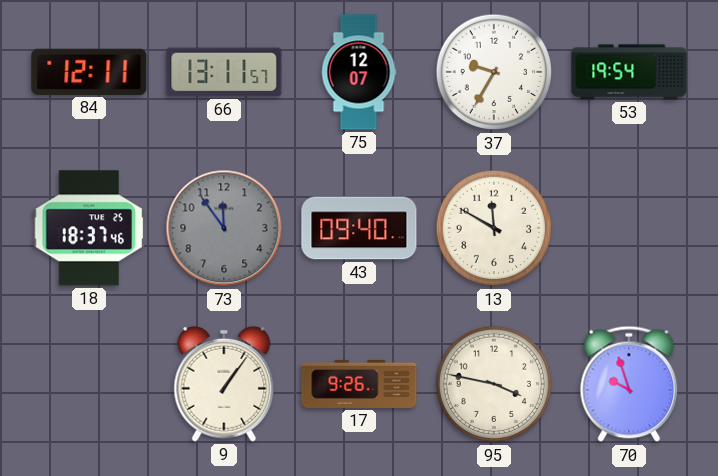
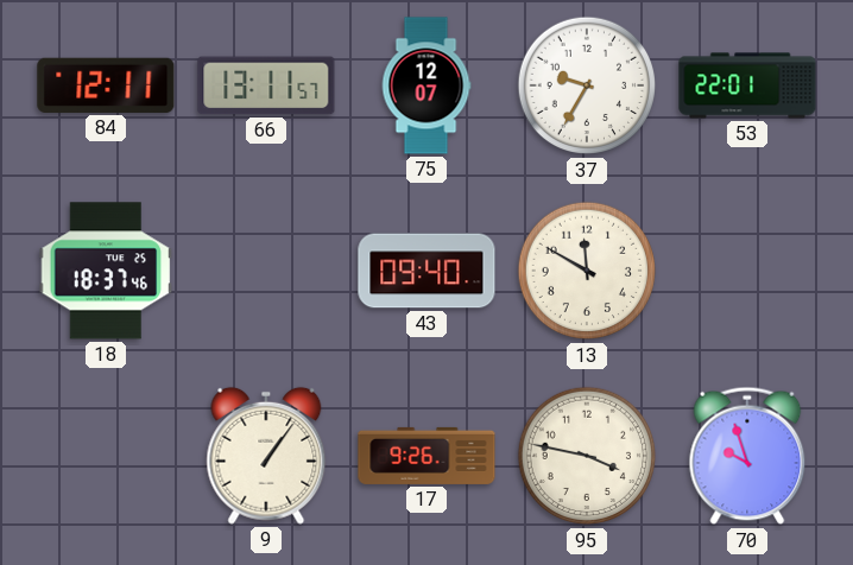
53: 19:54 -> 22:01
73: 11:54 -> none
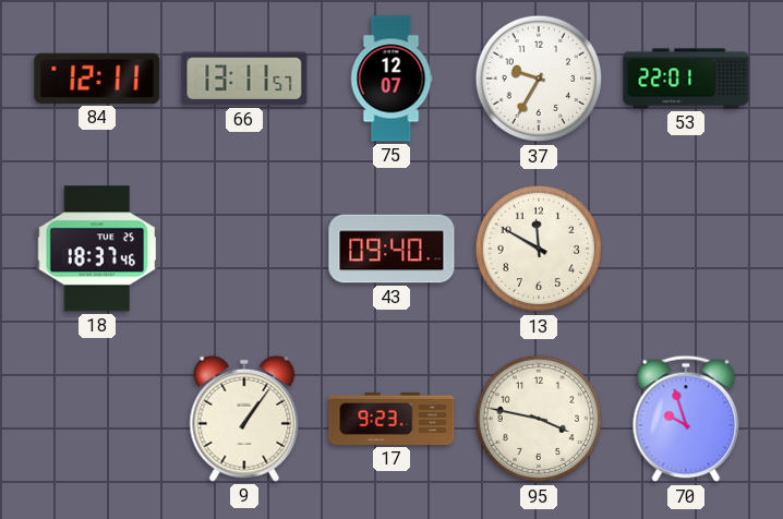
17: 9:26 -> 9:23
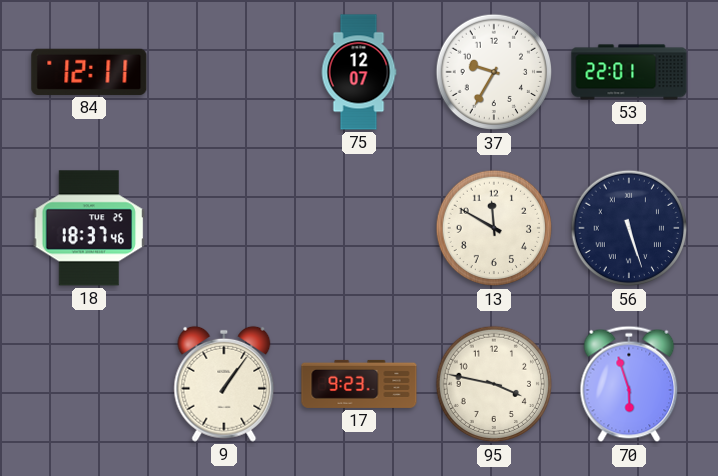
66: 13:11 -> none
43: 09:40 -> none
56: none -> 5:27
70: 9:57 -> 5:57
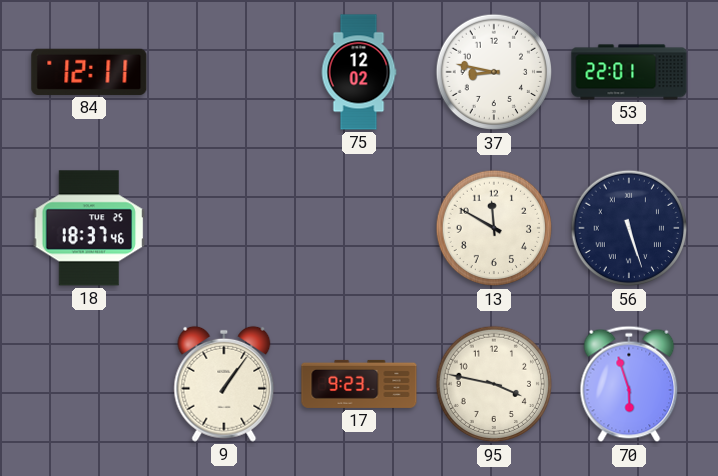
75: 12:07 -> 12:02
37: 9:35 -> 8:47
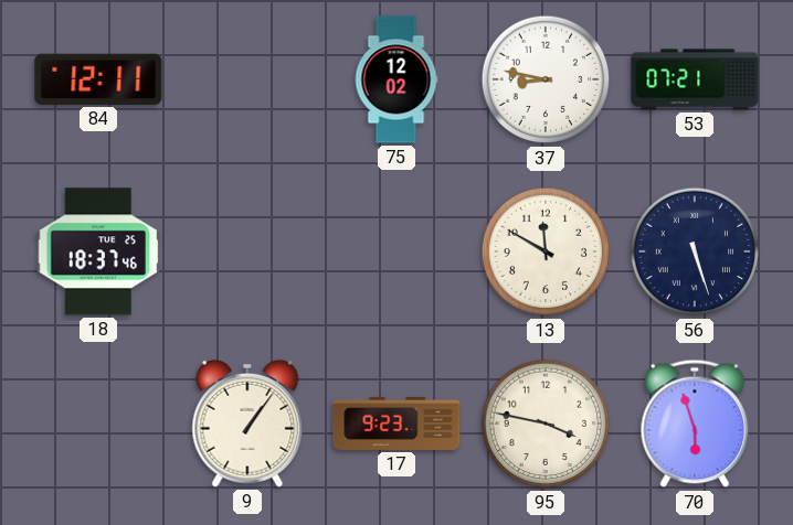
53: 22:01 -> 07:21
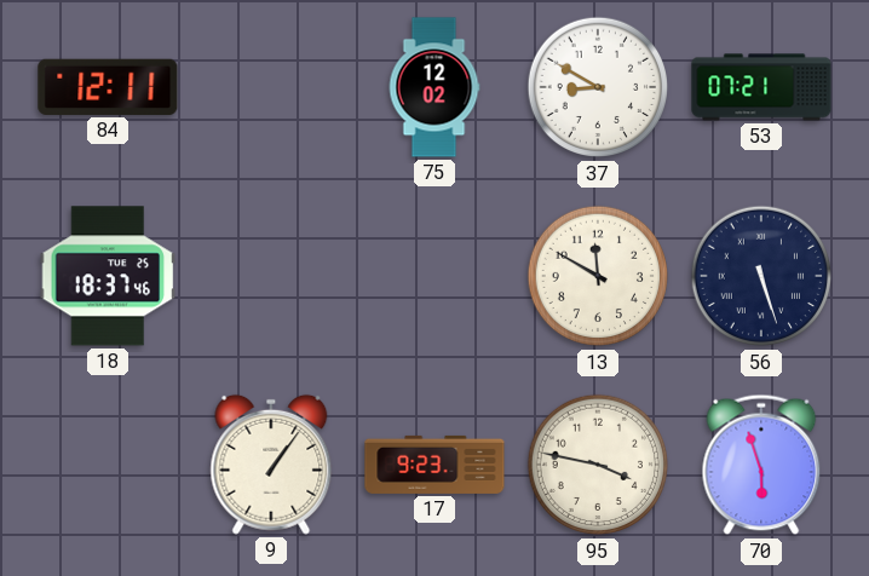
37: 8:47 -> 8:50
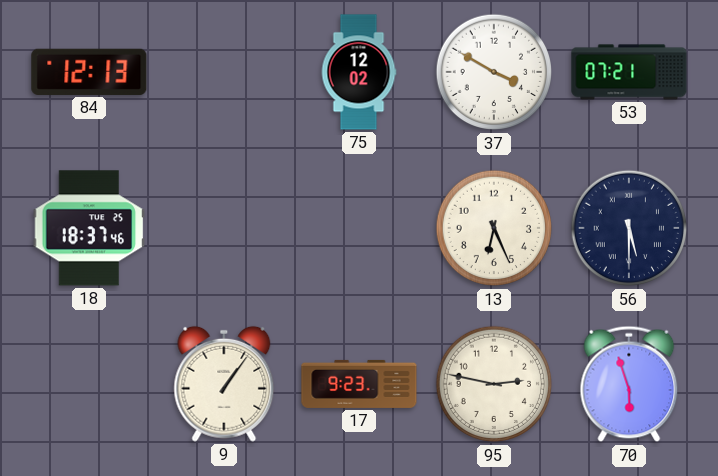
84: 12:11 -> 12:13
37: 8:50 -> 3:50
13: 11:50 -> 6:26
56: 5:27 -> 5:30
95: 3:47 -> 2:47
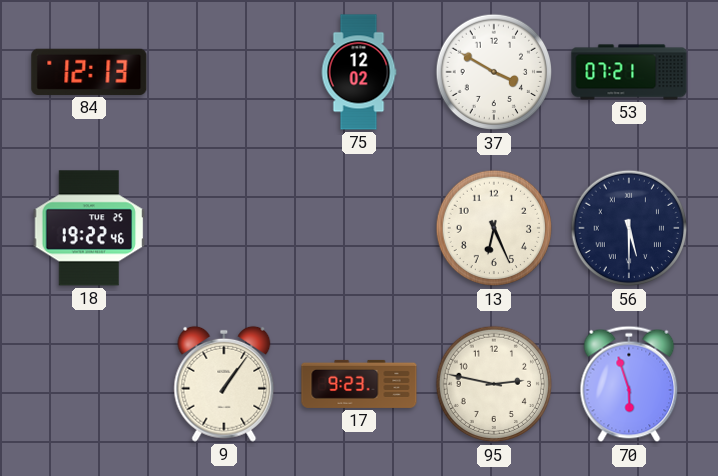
18: 18:37 -> 19:22
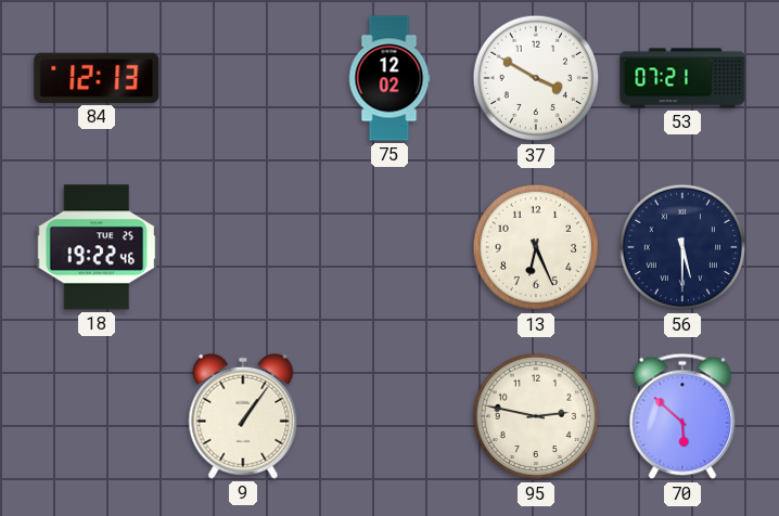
17: 9:23 -> none
70: 5:57 -> 5:52
